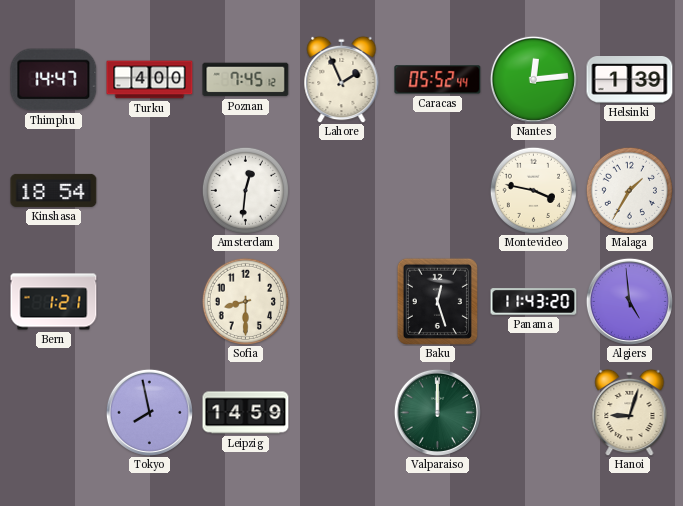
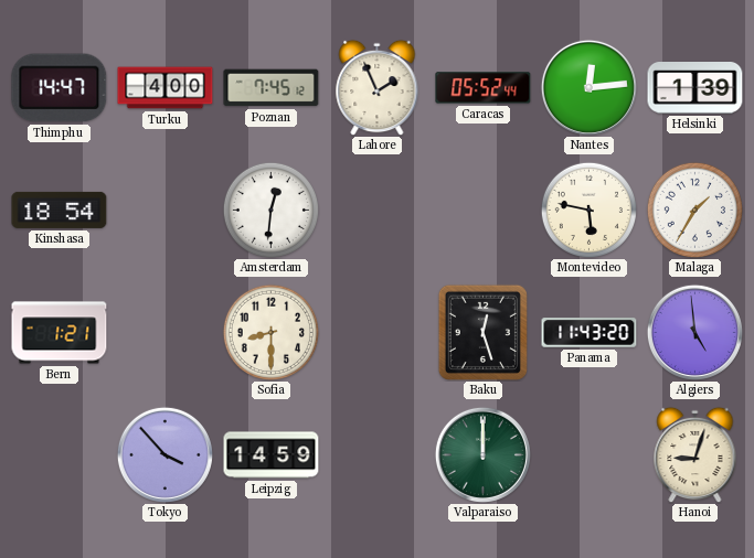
Montevideo: 3:47 -> 5:47
Tokyo: 7:58 -> 3:53
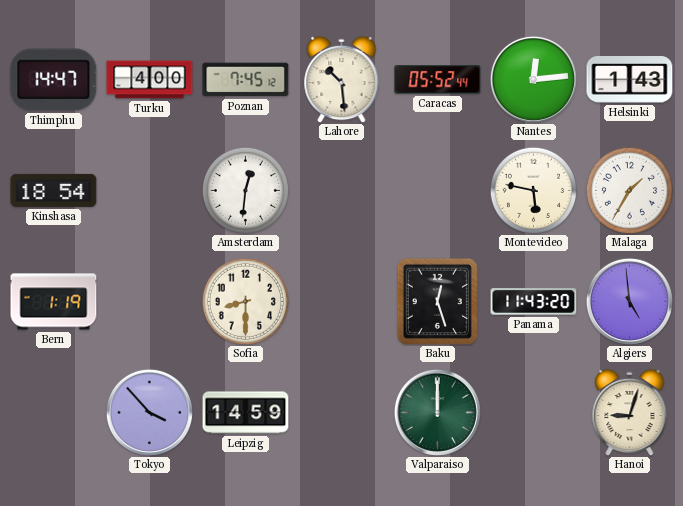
Lahore: 1:56 -> 10:29
Helsinki: 1:39 -> 1:43
Bern: 1:21 -> 1:19
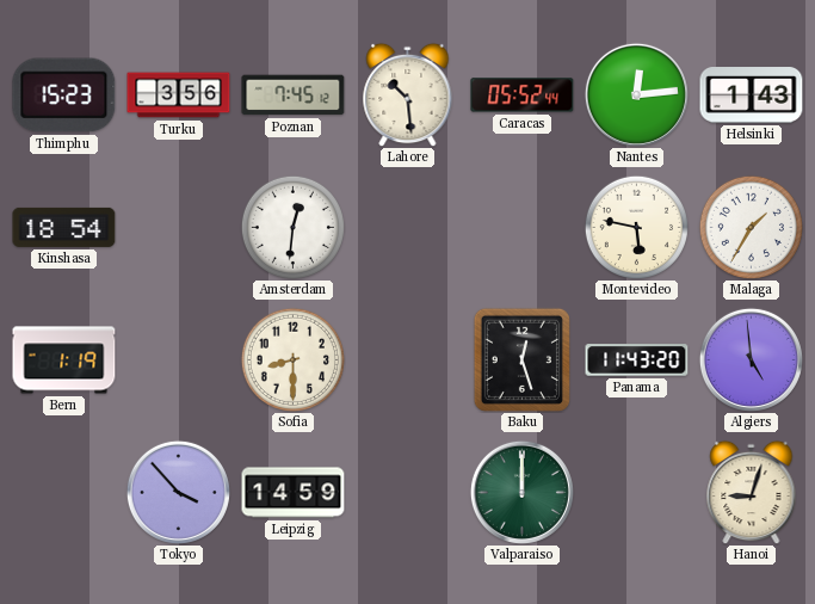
Thimphu: 14:47 -> 15:23
Turku: 4:00 -> 3:56
